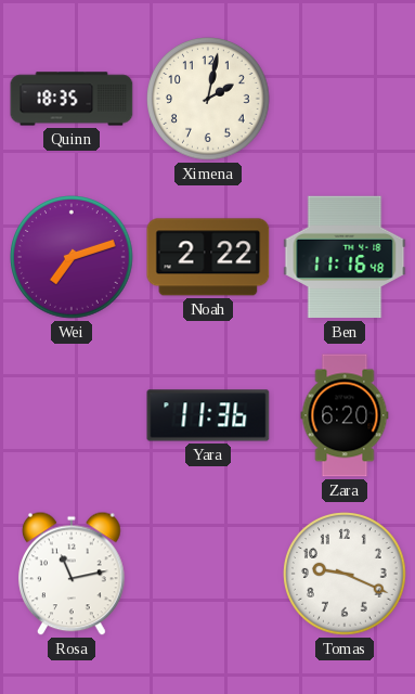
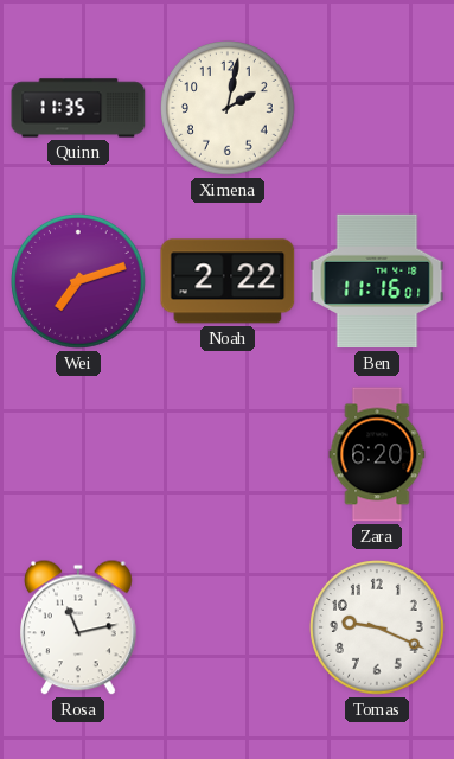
Quinn: 18:35 -> 11:35
Ben: 11:16:48 -> 11:16:01
Yara: 11:36 -> none
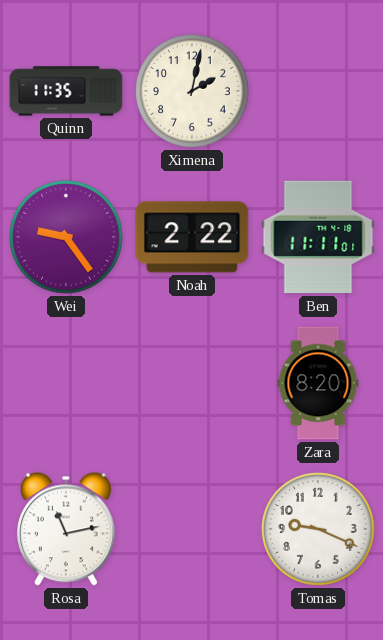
Wei: 7:12 -> 9:24
Ben: 11:16 -> 11:11
Zara: 6:20 -> 8:20
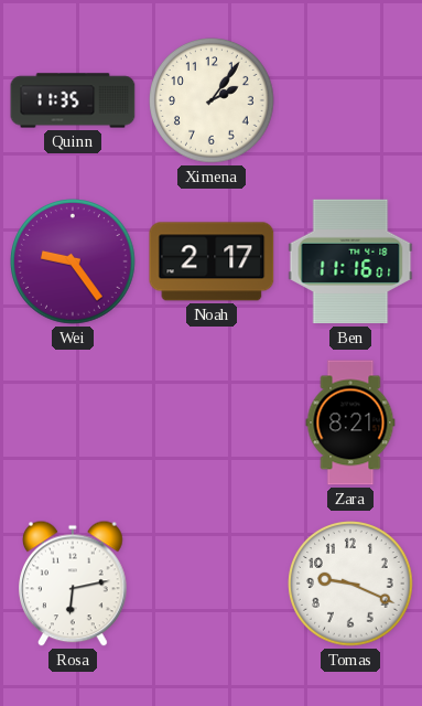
Ximena: 2:02 -> 2:06
Noah: 2:22 -> 2:17
Ben: 11:11 -> 11:16
Zara: 8:20 -> 8:21
Rosa: 11:13 -> 6:13
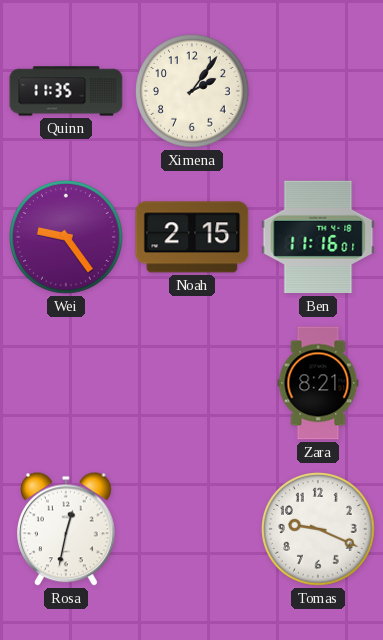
Noah: 2:17 -> 2:15
Rosa: 6:13 -> 12:32
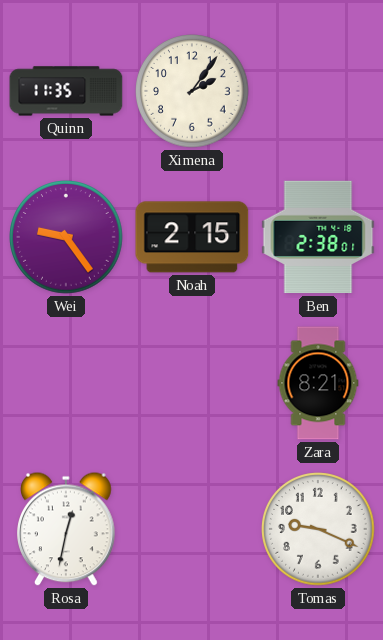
Ben: 11:16 -> 2:38
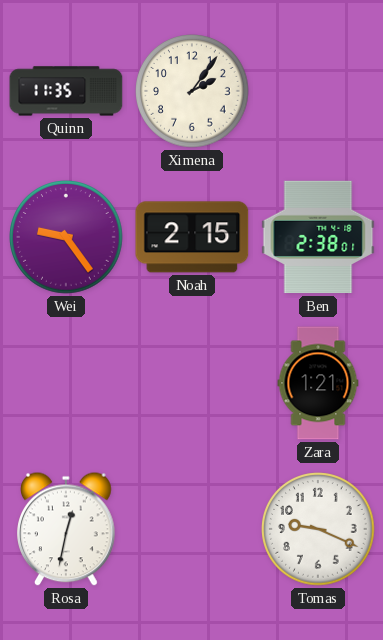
Zara: 8:21 -> 1:21
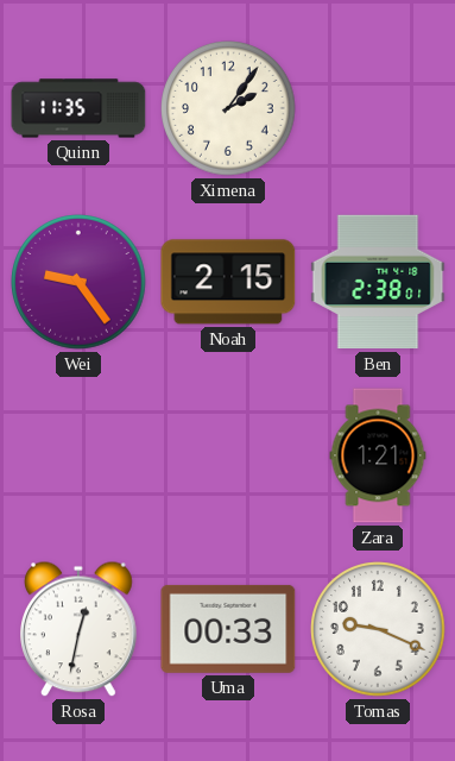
Uma: none -> 00:33
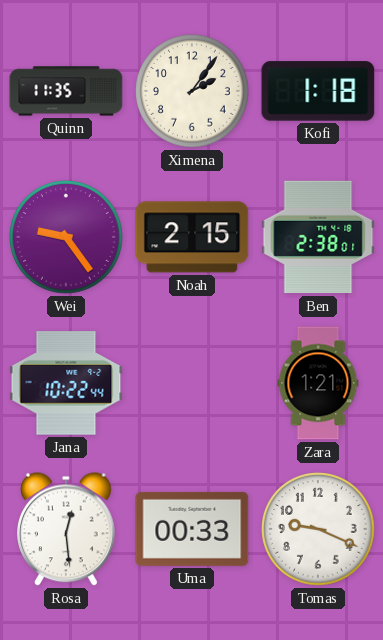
Kofi: none -> 1:18
Jana: none -> 10:22
Rosa: 12:32 -> 12:29
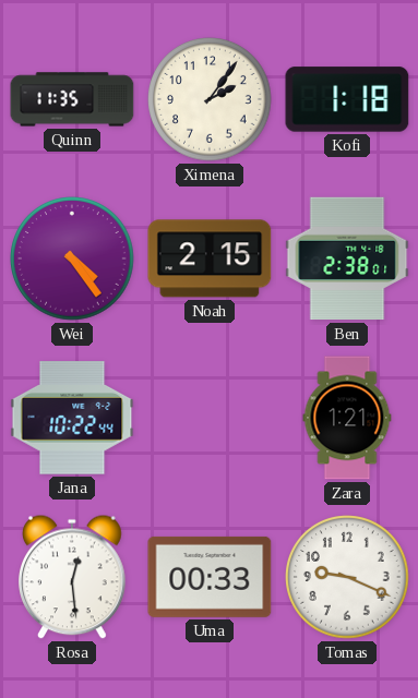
Wei: 9:24 -> 4:24
